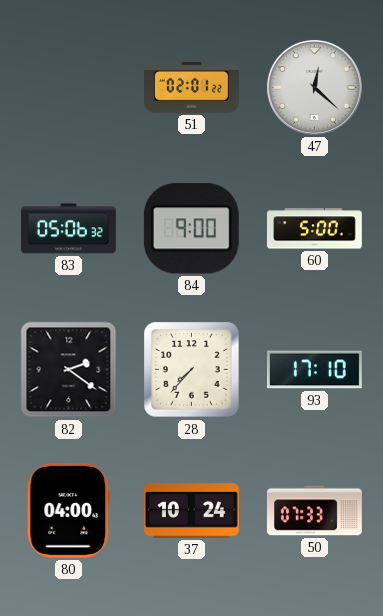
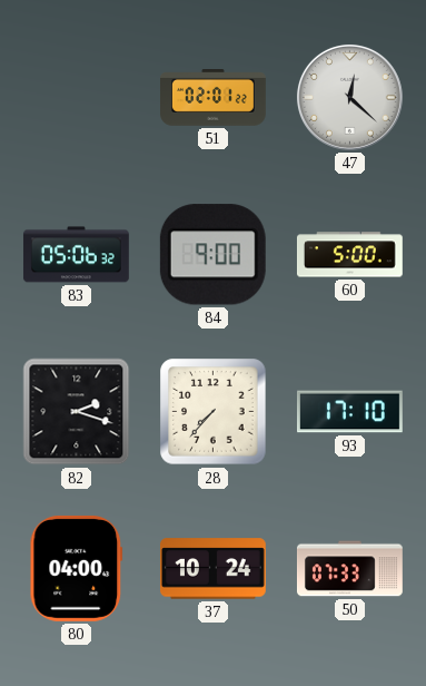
82: 2:21 -> 2:18
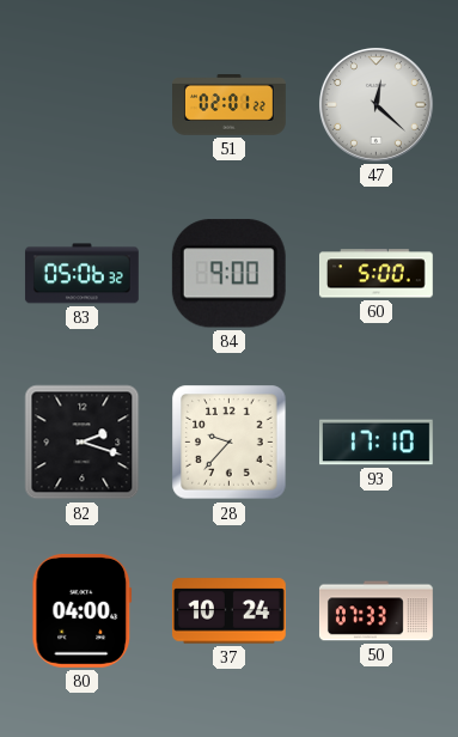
28: 7:37 -> 9:37
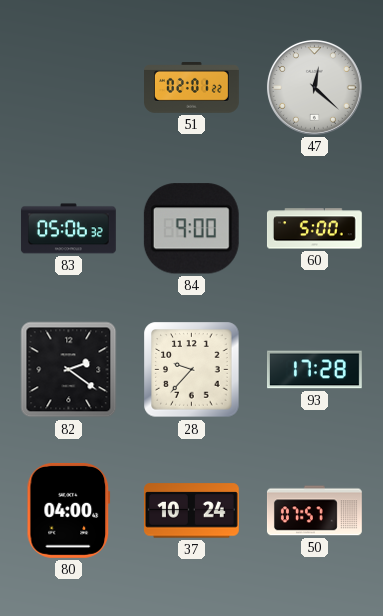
82: 2:18 -> 2:21
93: 17:10 -> 17:28
50: 07:33 -> 07:57
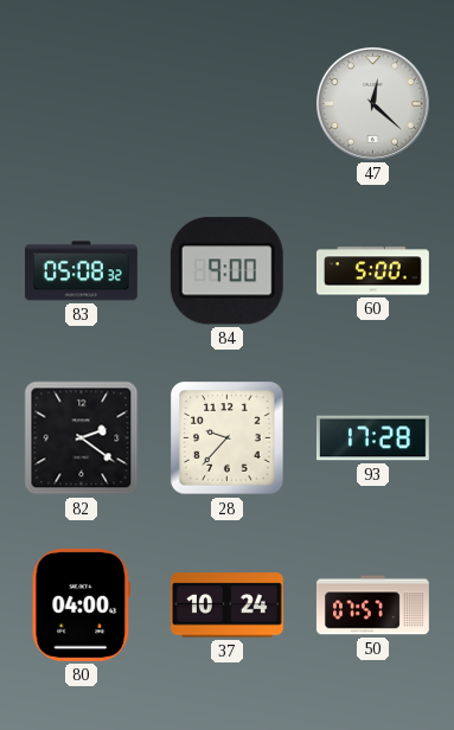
51: 02:01 -> none
83: 05:06 -> 05:08
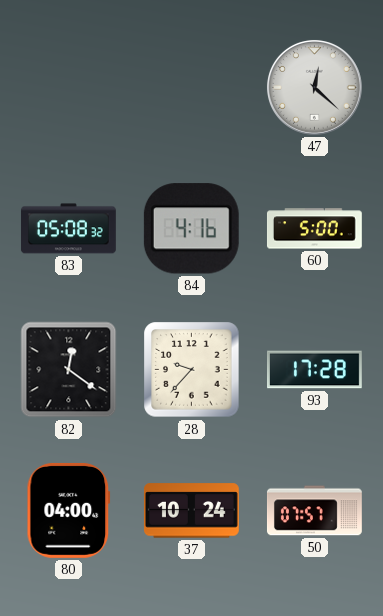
84: 9:00 -> 4:16
82: 2:21 -> 12:21
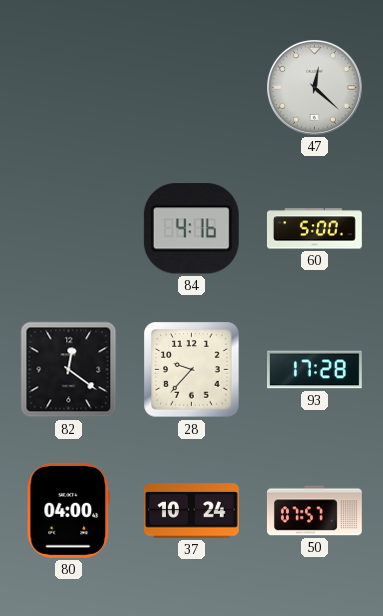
83: 05:08 -> none
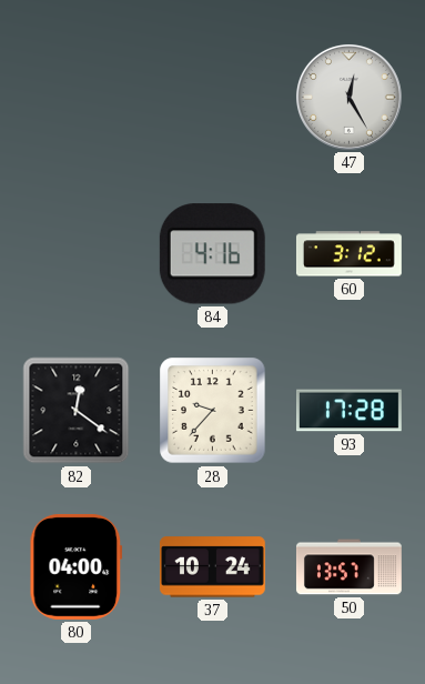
47: 12:22 -> 12:25
60: 5:00 -> 3:12
50: 07:57 -> 13:57
